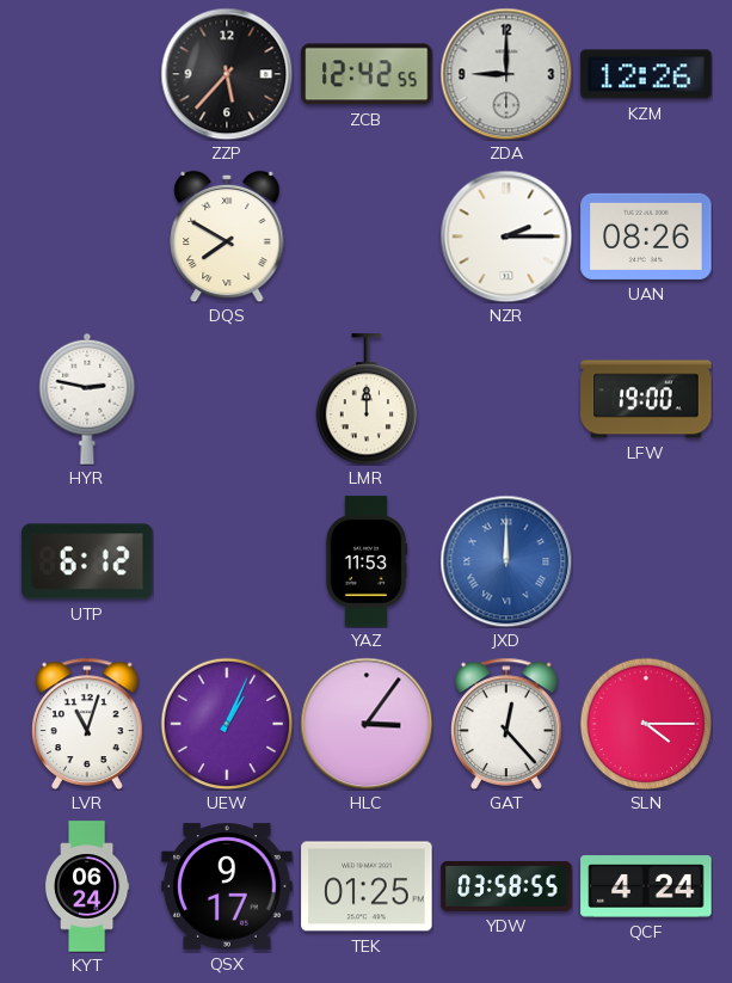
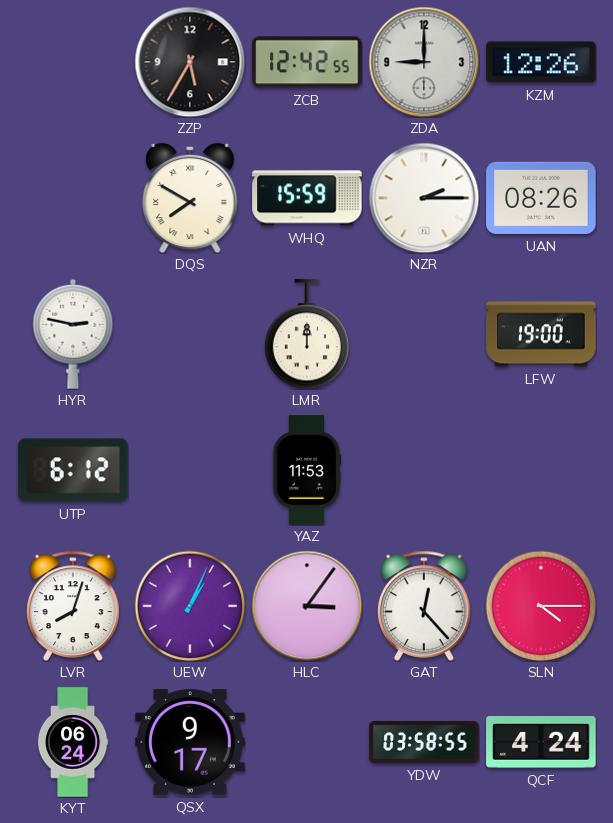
ZZP: 5:37 -> 5:35
WHQ: none -> 15:59
JXD: 12:00 -> none
LVR: 11:03 -> 8:03
TEK: 01:25 -> none
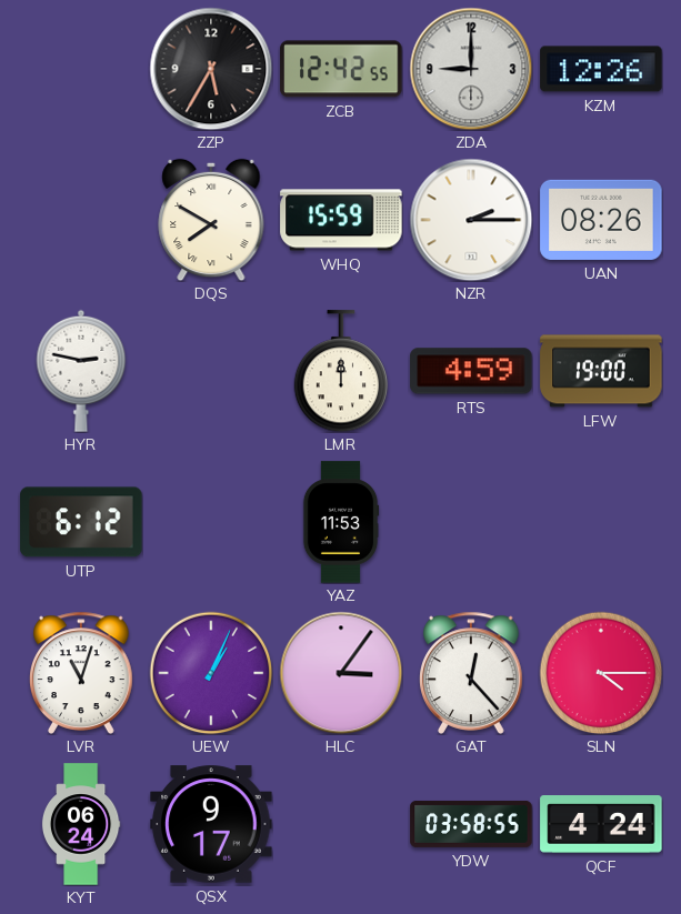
RTS: none -> 4:59
LVR: 8:03 -> 11:03
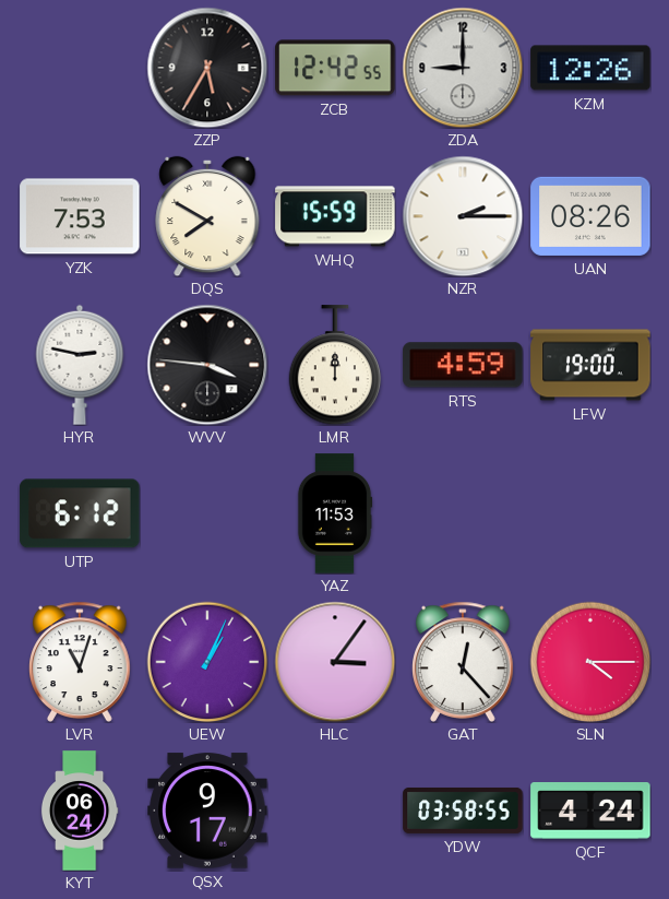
YZK: none -> 7:53
WVV: none -> 3:46
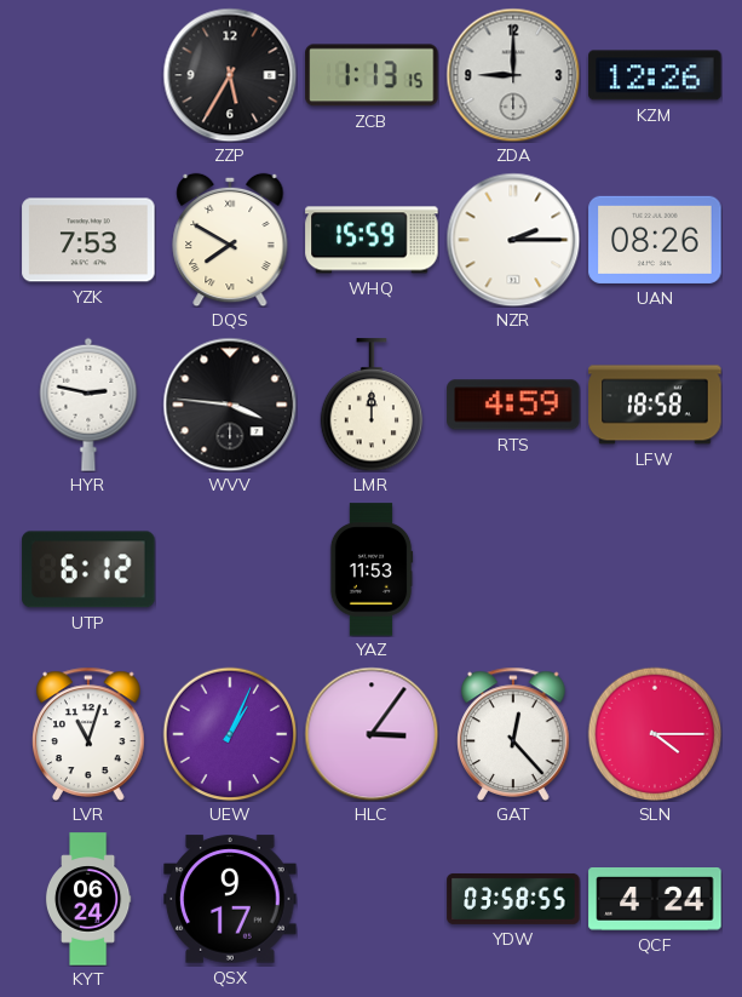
ZCB: 12:42 -> 1:13
LFW: 19:00 -> 18:58
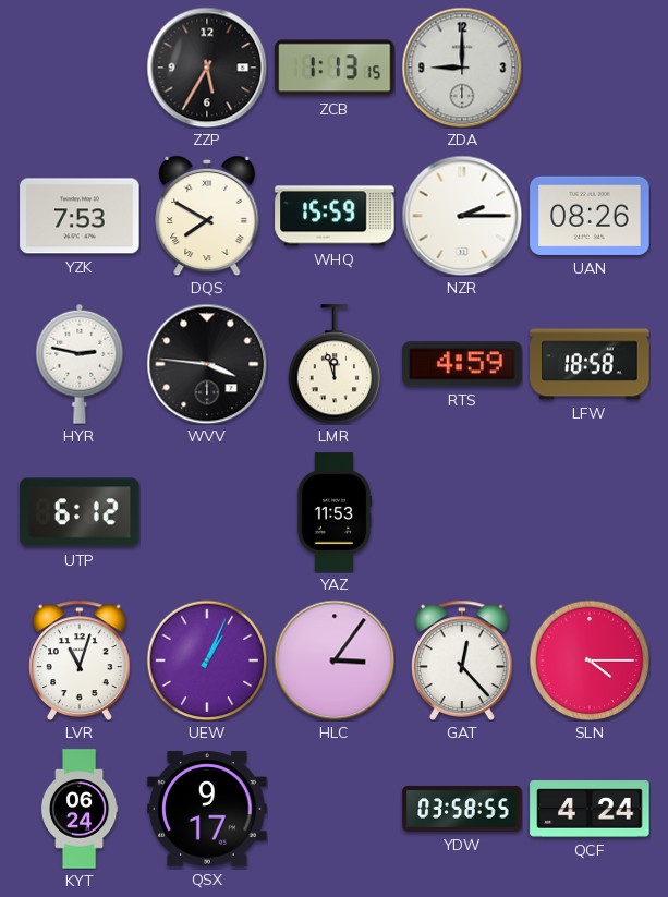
KZM: 12:26 -> none
LMR: 12:00 -> 11:57
